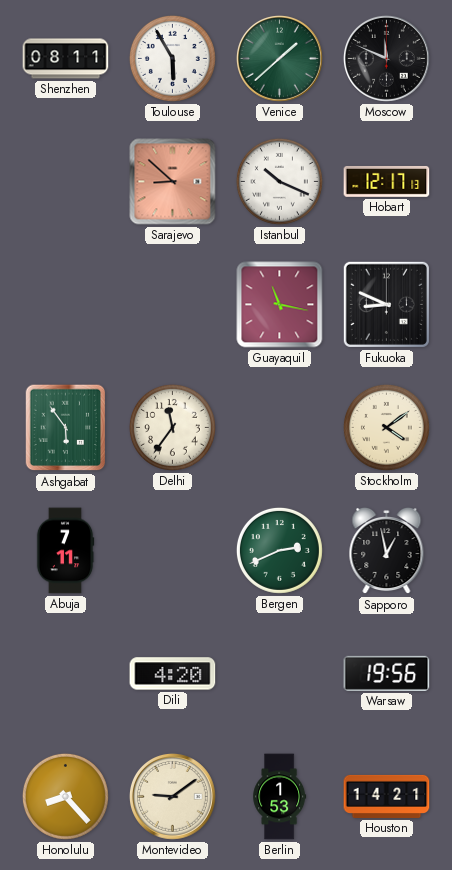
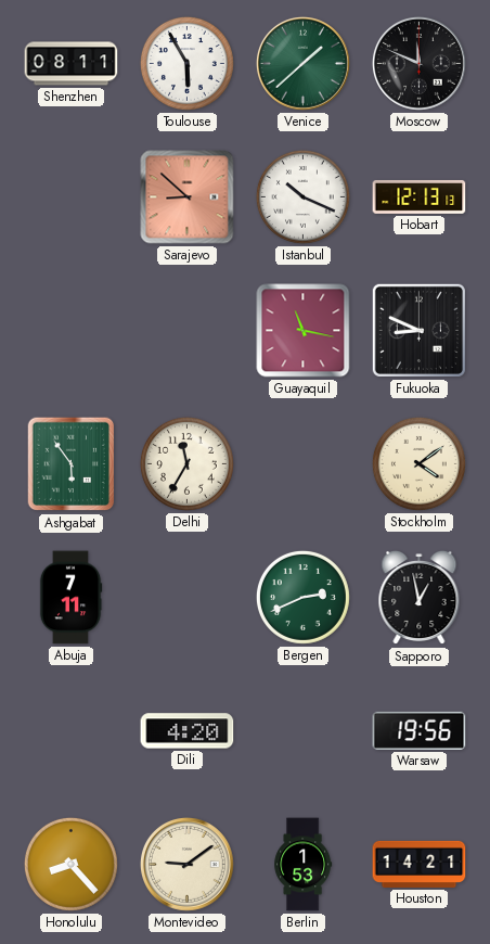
Hobart: 12:17 -> 12:13
Delhi: 11:36 -> 11:35
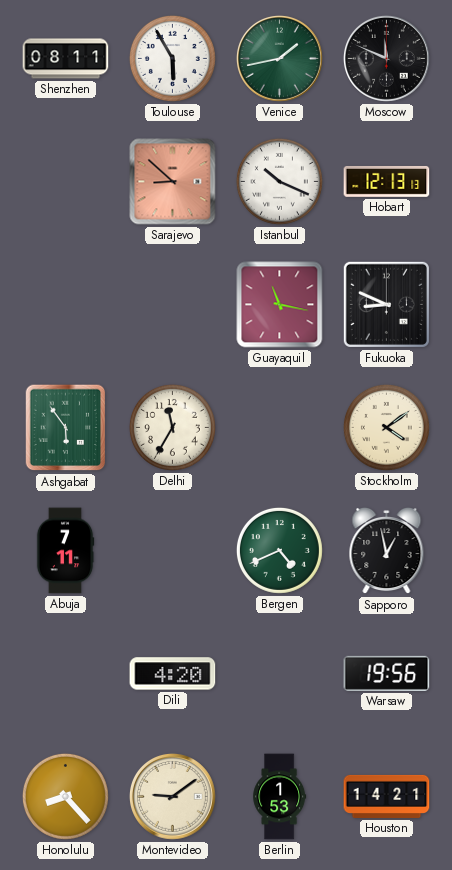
Venice: 1:38 -> 1:43
Bergen: 2:41 -> 4:41
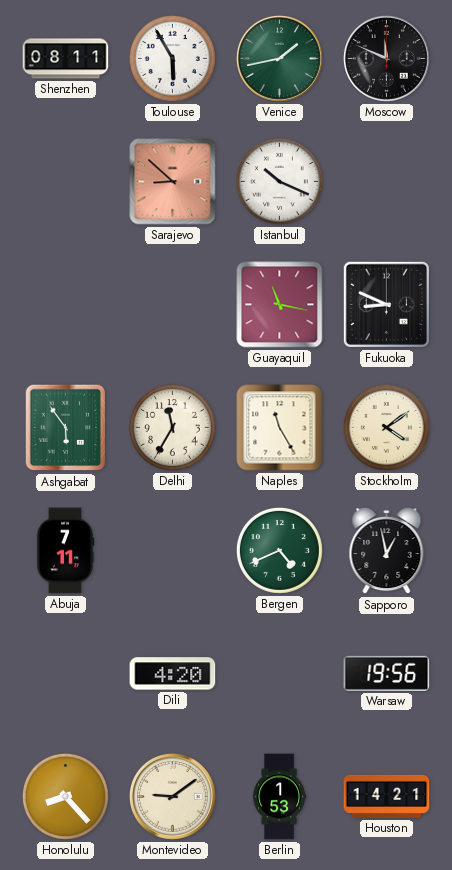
Hobart: 12:13 -> none
Naples: none -> 11:25
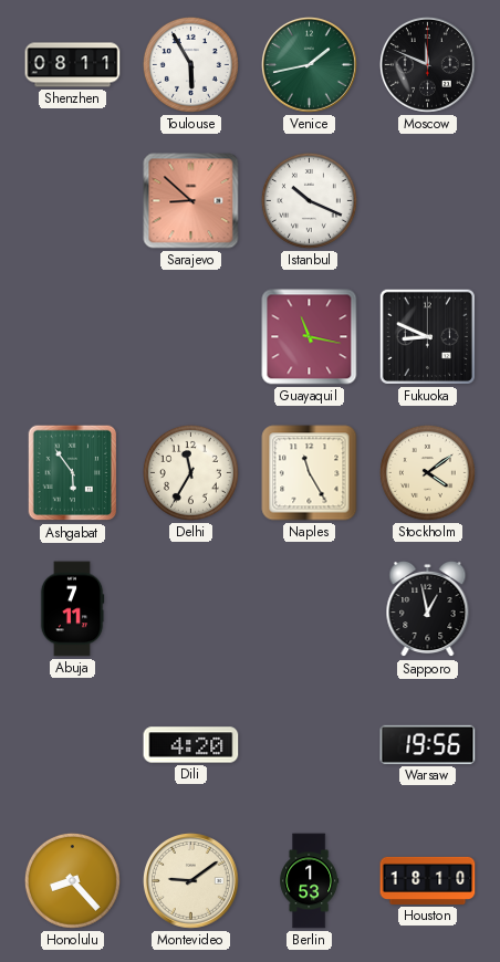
Bergen: 4:41 -> none
Houston: 14:21 -> 18:10
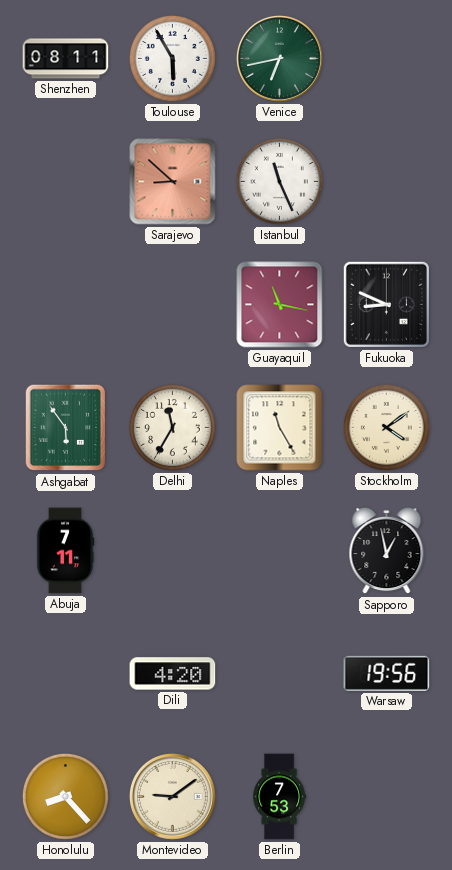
Venice: 1:43 -> 6:43
Moscow: 11:49 -> none
Istanbul: 10:19 -> 11:26
Berlin: 1:53 -> 7:53
Houston: 18:10 -> none
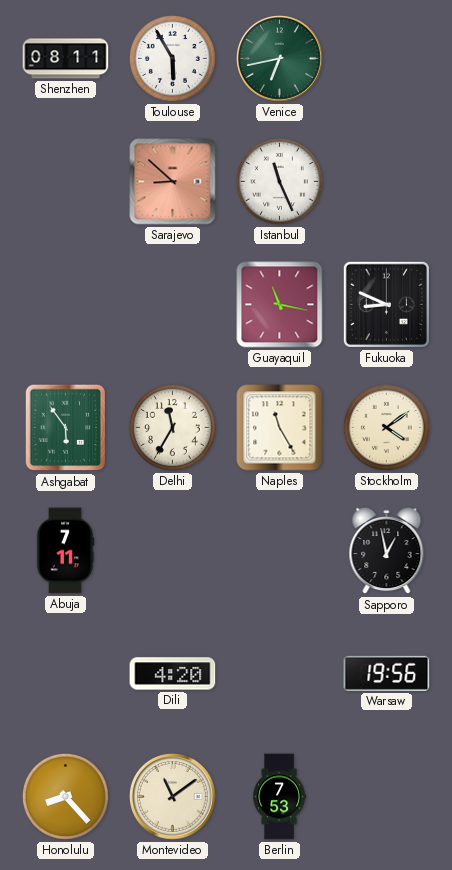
Montevideo: 9:09 -> 11:09
